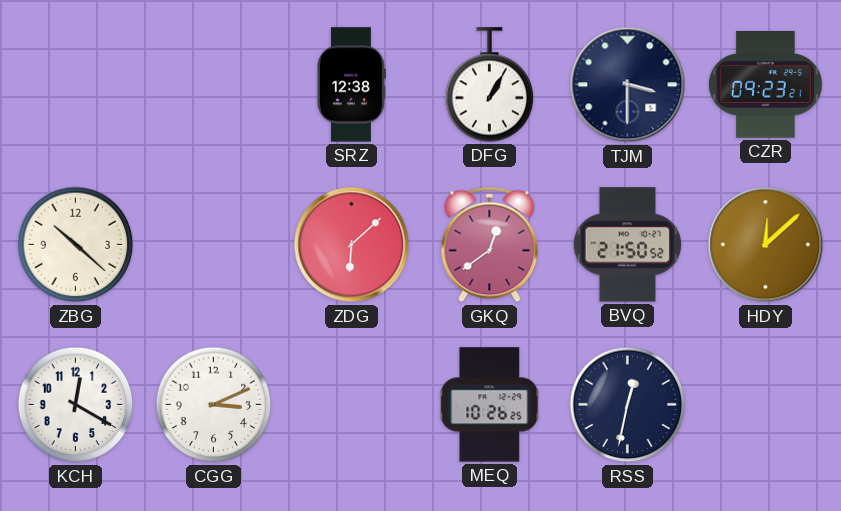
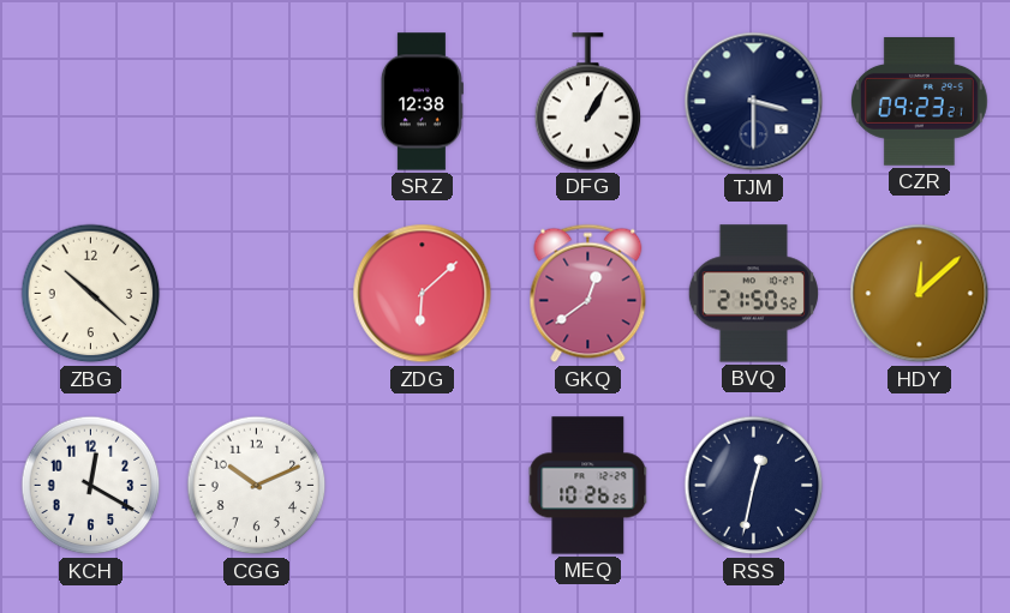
CGG: 3:11 -> 10:11
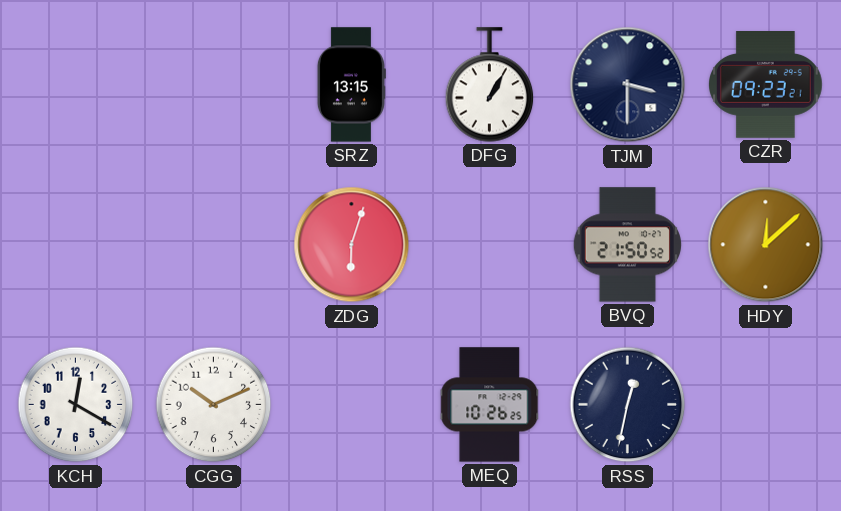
SRZ: 12:38 -> 13:15
ZBG: 10:22 -> none
ZDG: 6:08 -> 6:03
GKQ: 12:39 -> none
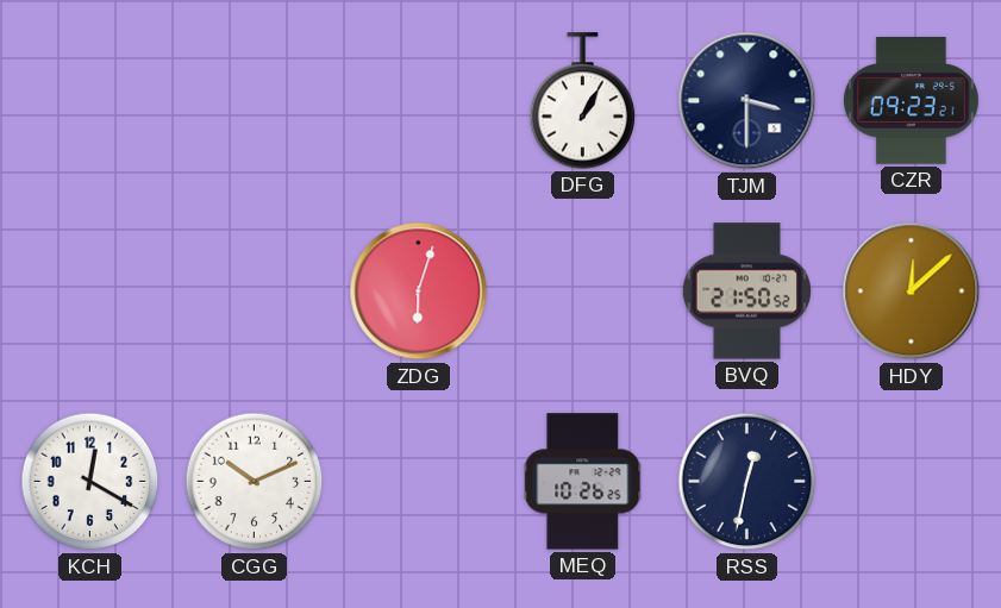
SRZ: 13:15 -> none
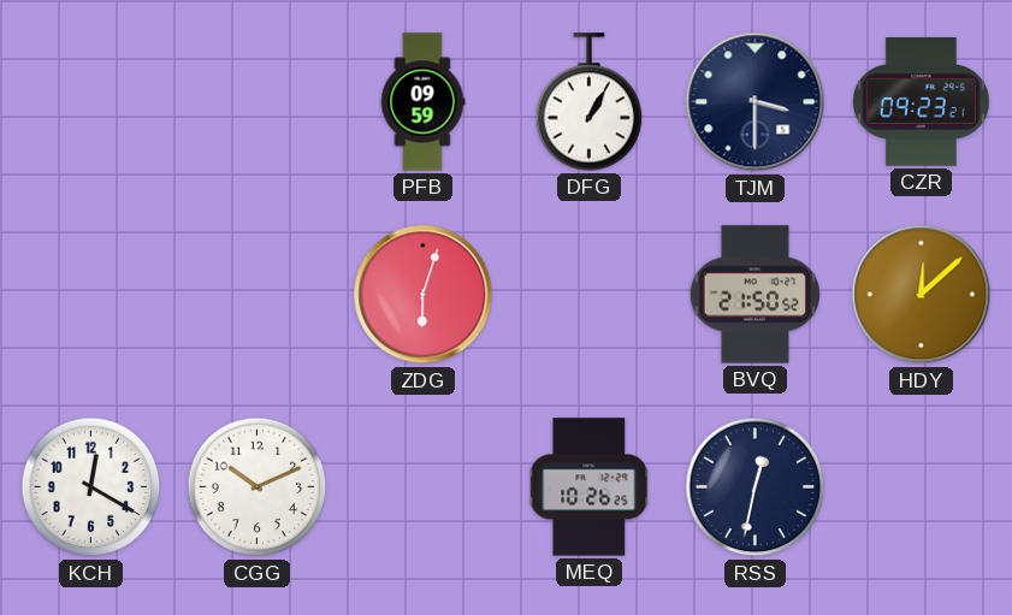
PFB: none -> 09:59
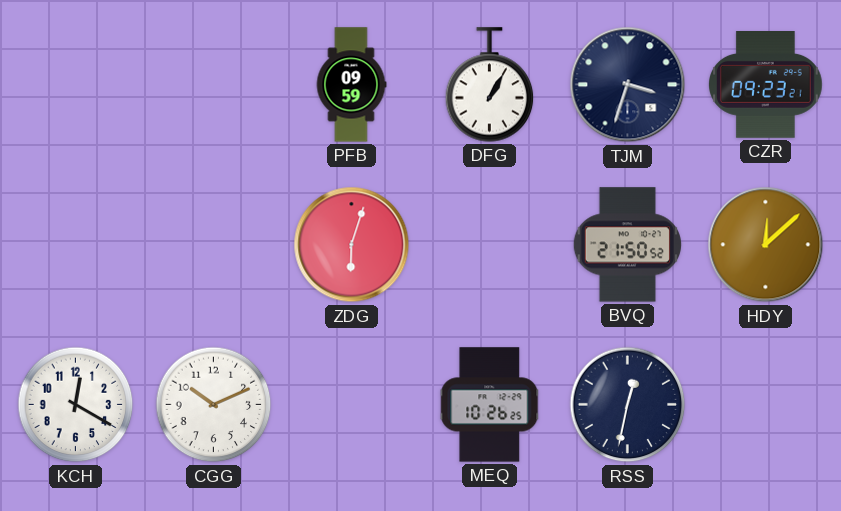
TJM: 3:30 -> 3:33
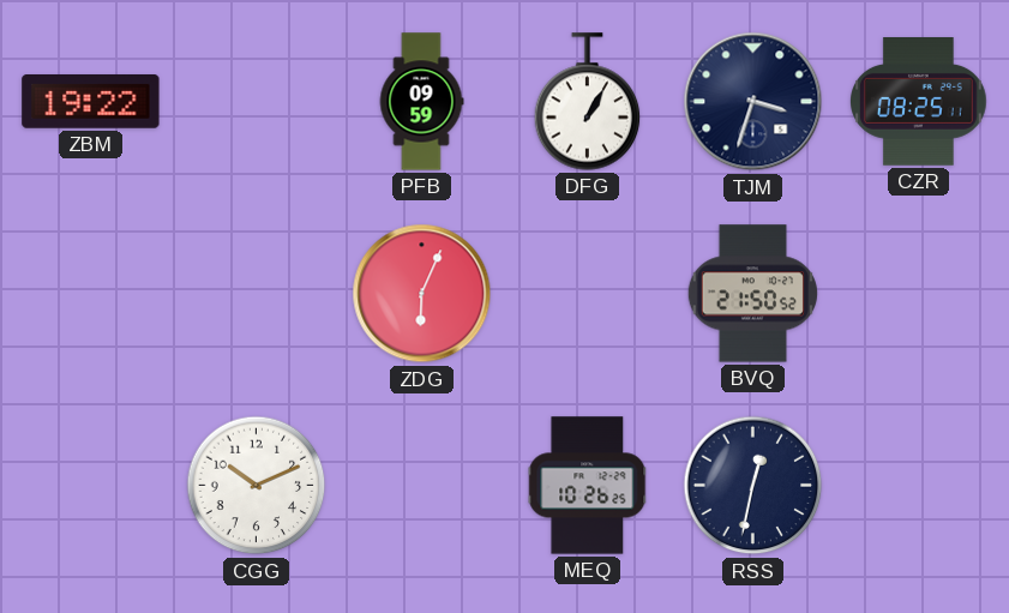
ZBM: none -> 19:22
CZR: 09:23 -> 08:25
ZDG: 6:03 -> 6:04
HDY: 12:08 -> none
KCH: 12:20 -> none
